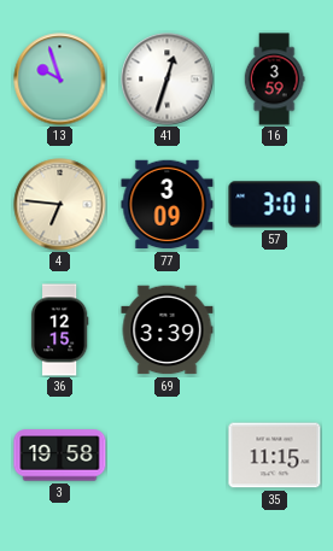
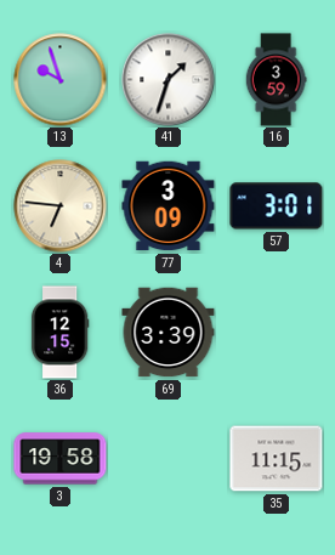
41: 12:33 -> 1:33
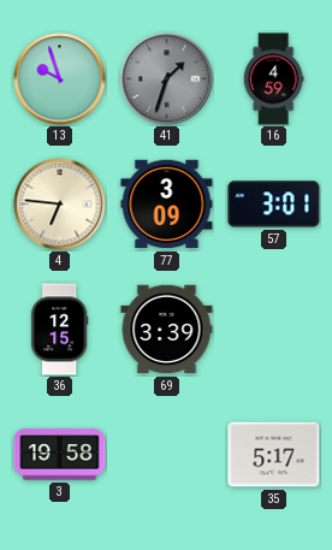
41 dial: white -> grey
16: 3:59 -> 4:59
35: 11:15 -> 5:17
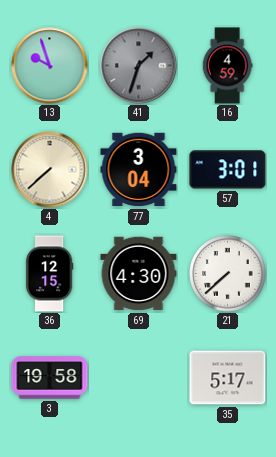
4: 6:46 -> 7:38
77: 3:09 -> 3:04
69: 3:39 -> 4:30
21: none -> 7:38
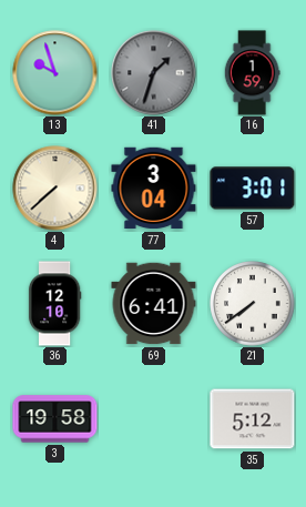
16: 4:59 -> 1:59
36: 12:15 -> 12:10
69: 4:30 -> 6:41
21: 7:38 -> 7:39
35: 5:17 -> 5:12
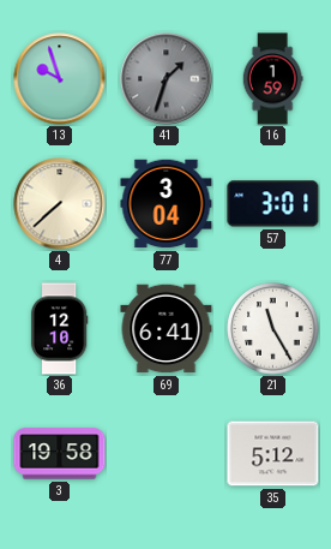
21: 7:39 -> 11:25
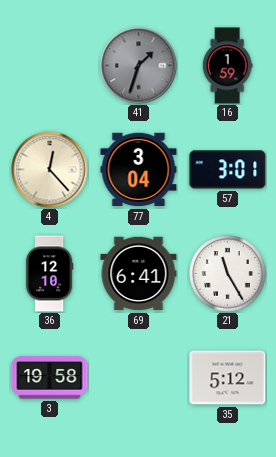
13: 9:57 -> none
4: 7:38 -> 12:23
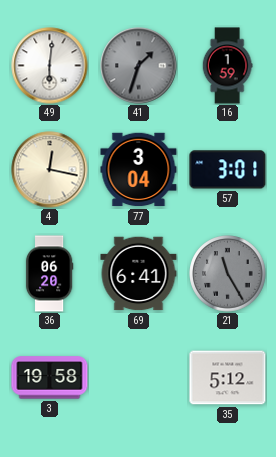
49: none -> 6:01
4: 12:23 -> 12:17
36: 12:10 -> 06:20
21 dial: white -> grey
